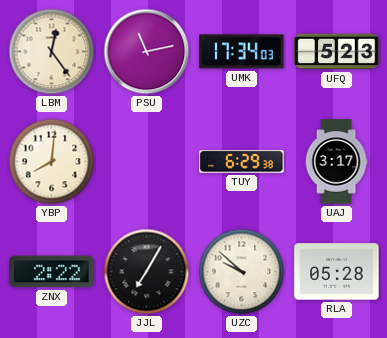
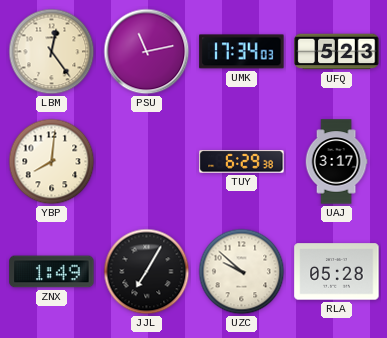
ZNX: 2:22 -> 1:49
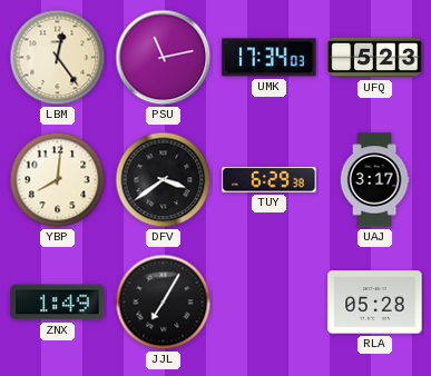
DFV: none -> 3:39
UZC: 9:52 -> none
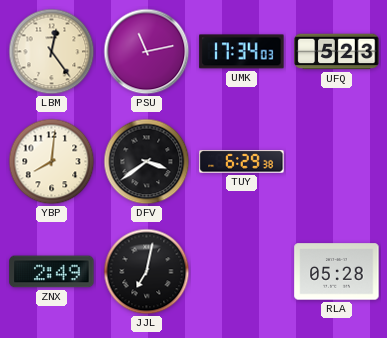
UAJ: 3:17 -> none
ZNX: 1:49 -> 2:49
JJL: 7:05 -> 7:02
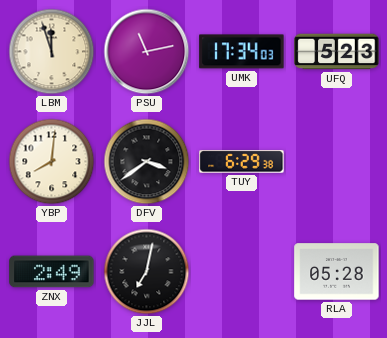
LBM: 12:24 -> 11:57
